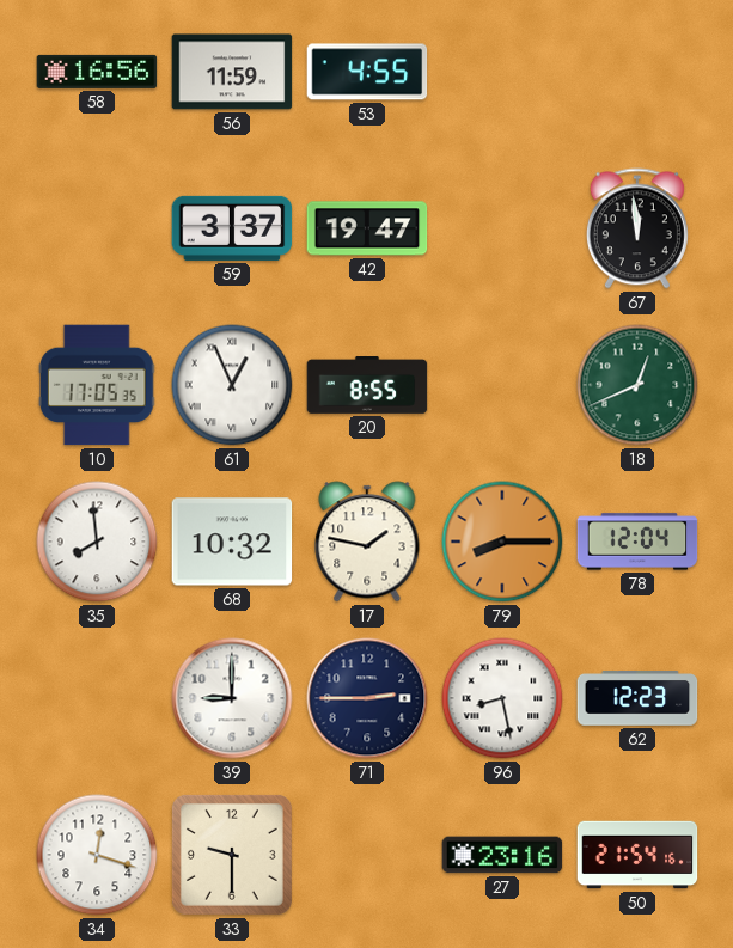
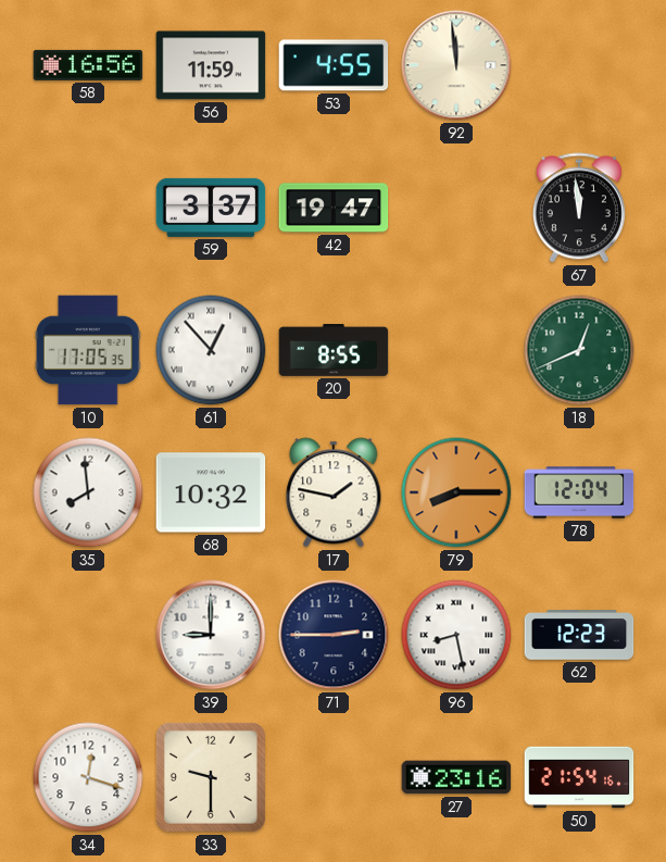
92: none -> 11:59
61: 12:56 -> 12:53
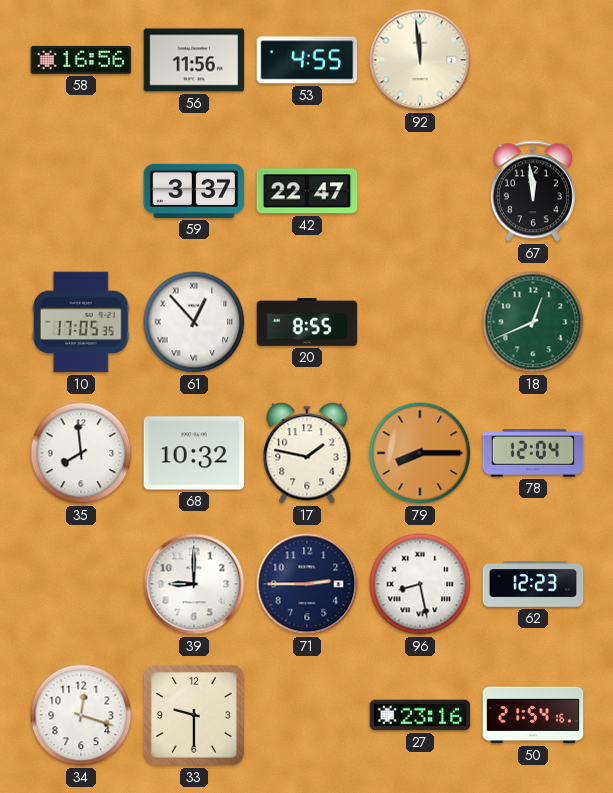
56: 11:59 -> 11:56
42: 19:47 -> 22:47
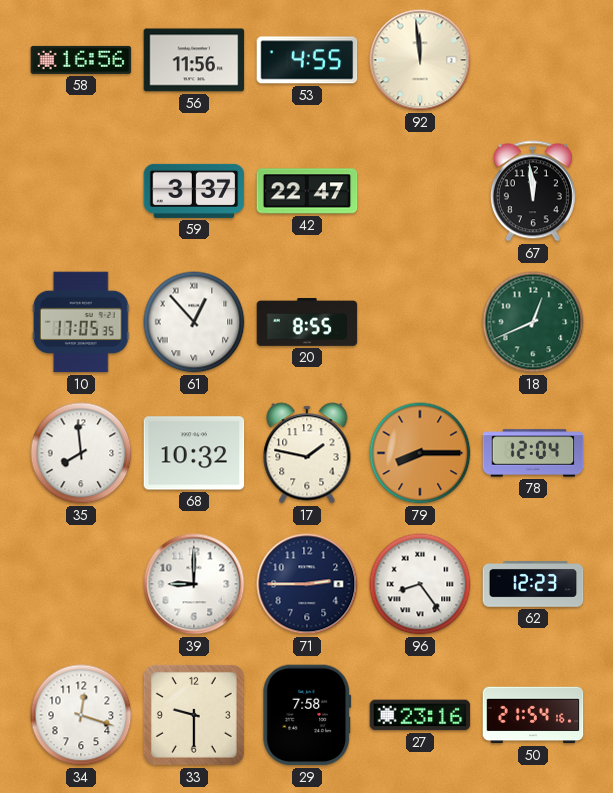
96: 8:28 -> 8:24
29: none -> 7:58
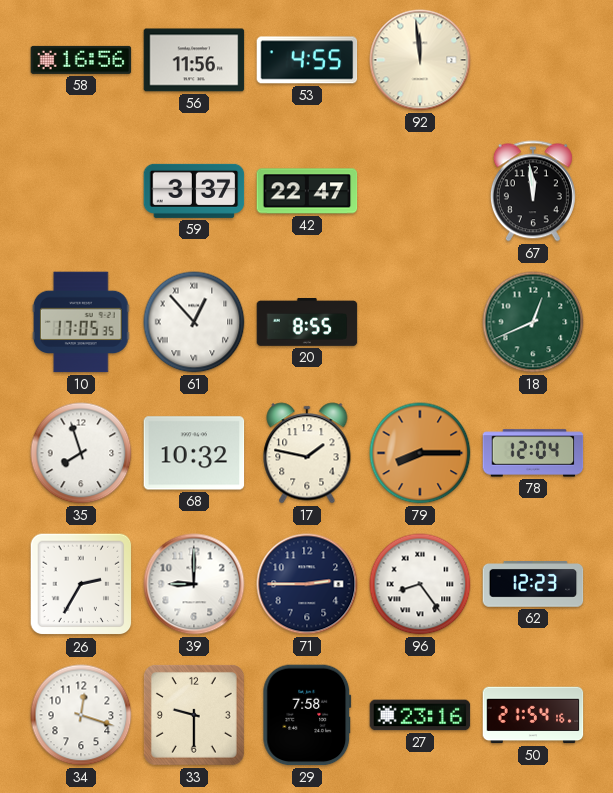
35: 7:59 -> 7:57
26: none -> 2:35
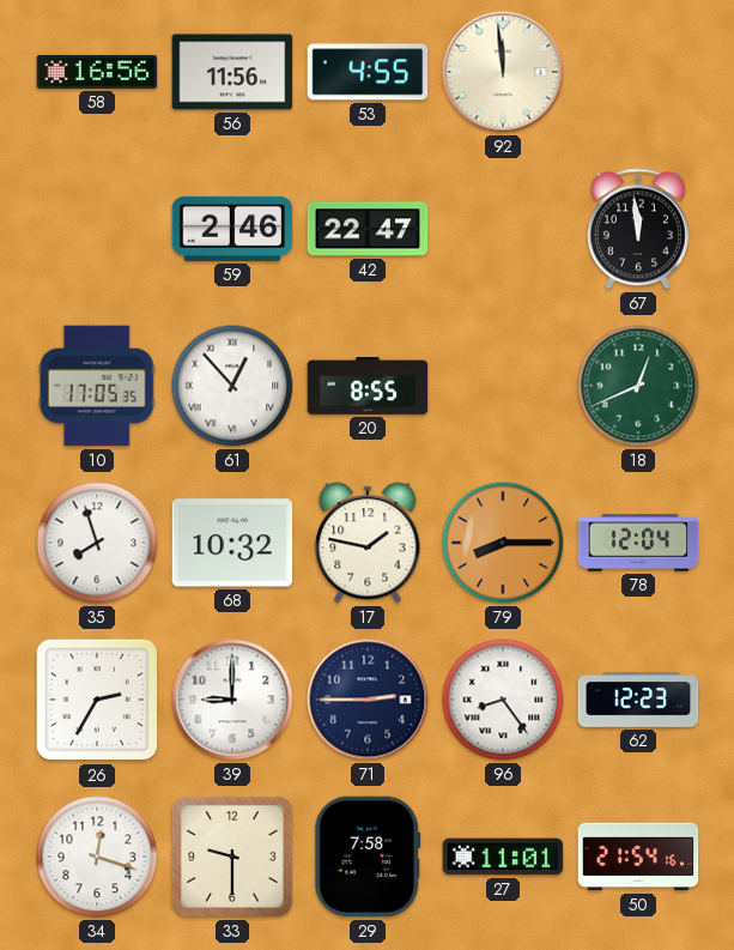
59: 3:37 -> 2:46
27: 23:16 -> 11:01
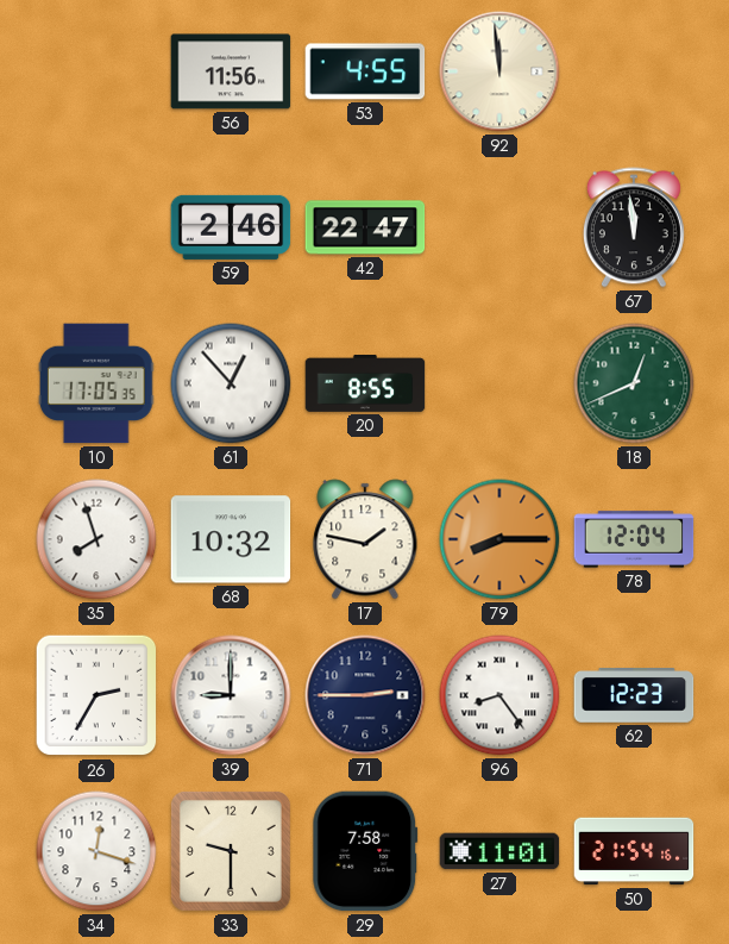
58: 16:56 -> none
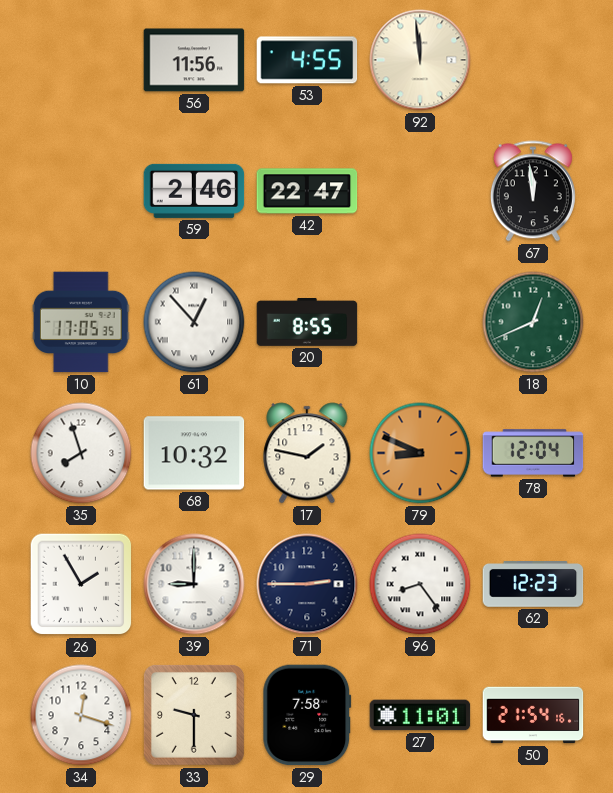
79: 8:15 -> 8:49
26: 2:35 -> 1:55
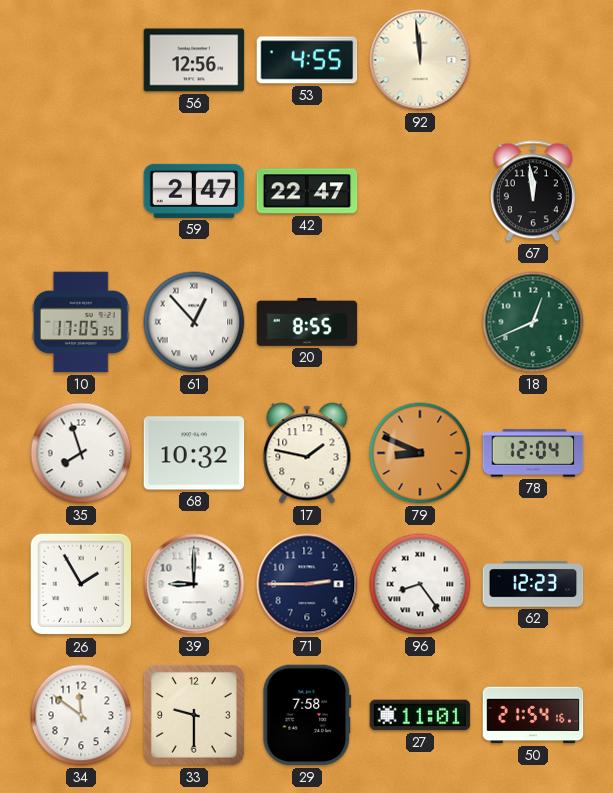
56: 11:56 -> 12:56
59: 2:46 -> 2:47
34: 12:18 -> 11:51
